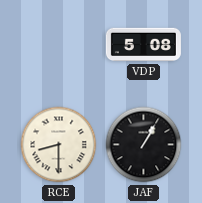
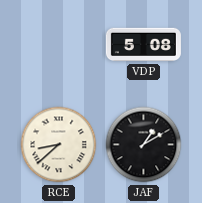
RCE: 8:30 -> 8:38
JAF: 1:05 -> 1:10
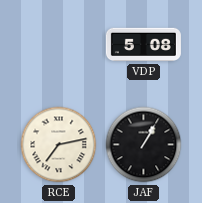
RCE: 8:38 -> 7:13
JAF: 1:10 -> 1:05
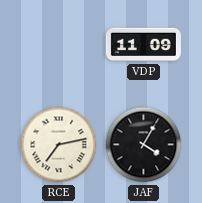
VDP: 5:08 -> 11:09
JAF: 1:05 -> 4:05
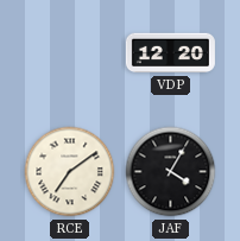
VDP: 11:09 -> 12:20
RCE: 7:13 -> 7:09
